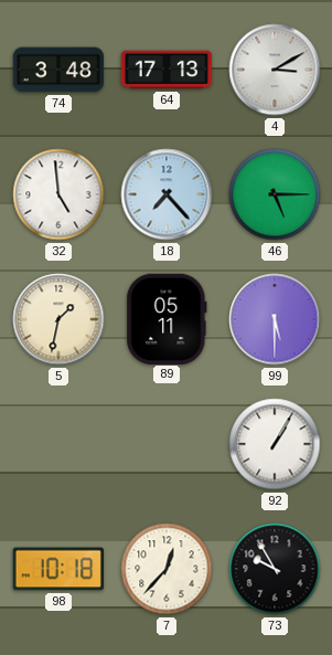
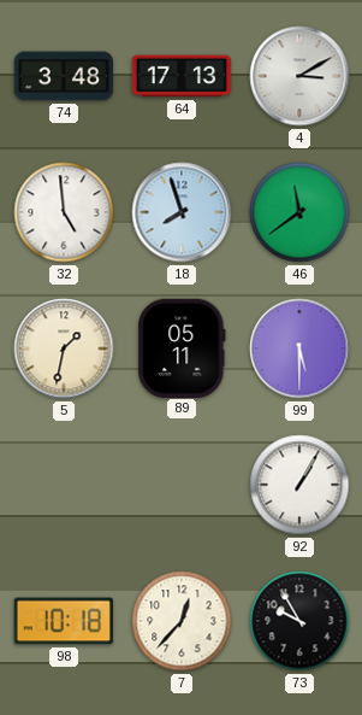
18: 7:23 -> 7:57
46: 5:15 -> 11:39
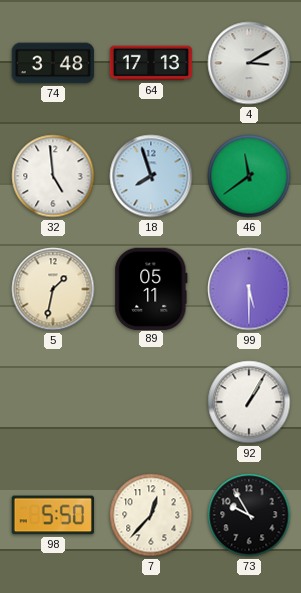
98: 10:18 -> 5:50
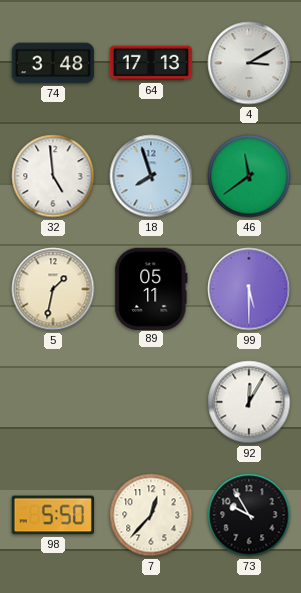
92: 1:05 -> 12:05
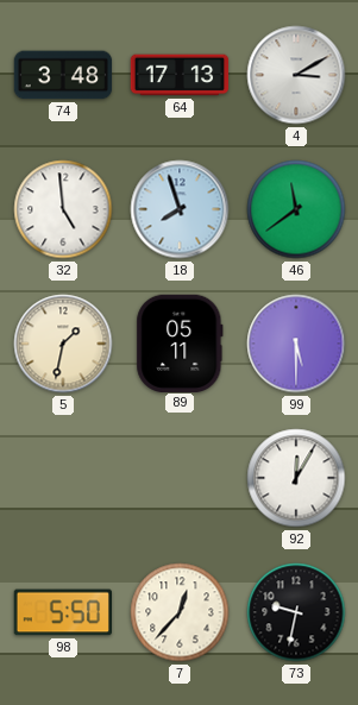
73: 9:55 -> 9:32
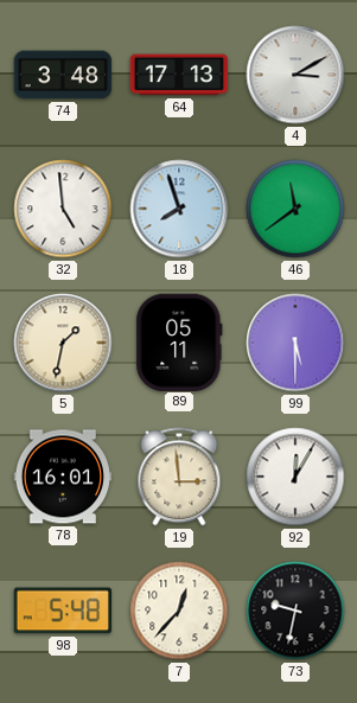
78: none -> 16:01
19: none -> 2:59
98: 5:50 -> 5:48
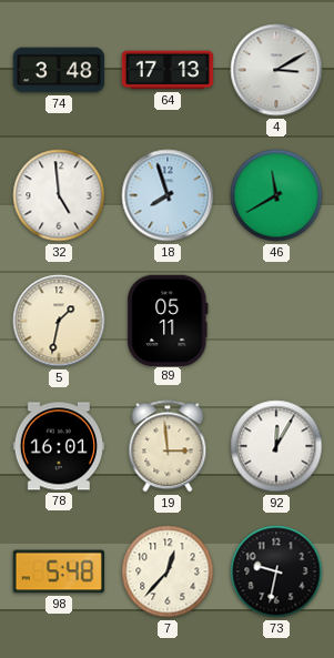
46: 11:39 -> 11:40
99: 5:30 -> none
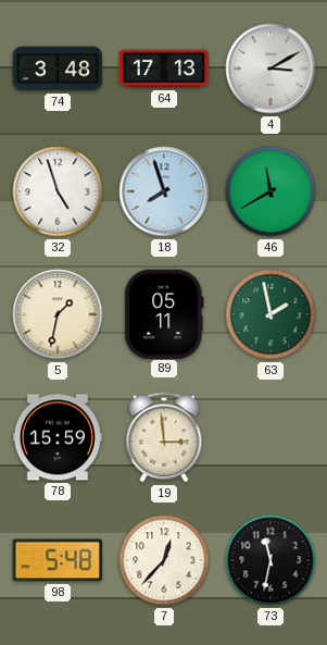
32: 4:59 -> 4:57
63: none -> 1:58
78: 16:01 -> 15:59
92: 12:05 -> none
73: 9:32 -> 11:32
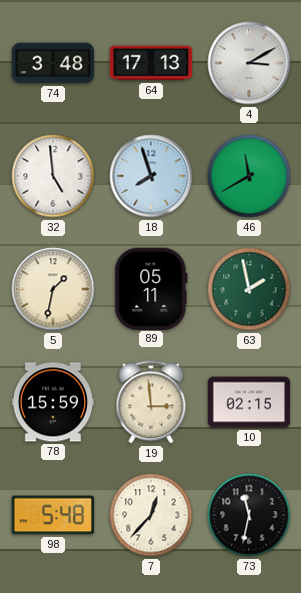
32: 4:57 -> 4:59
10: none -> 02:15
